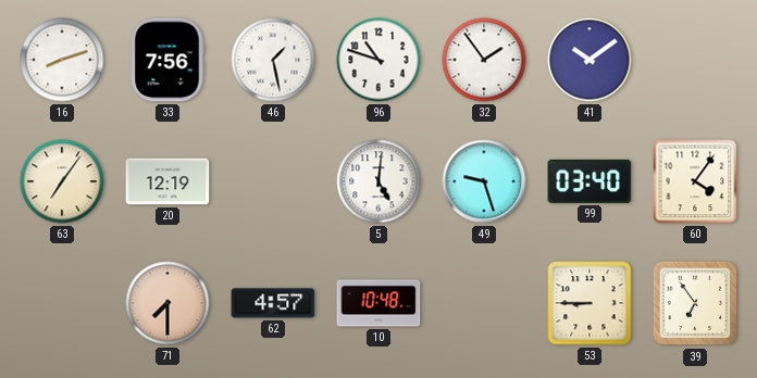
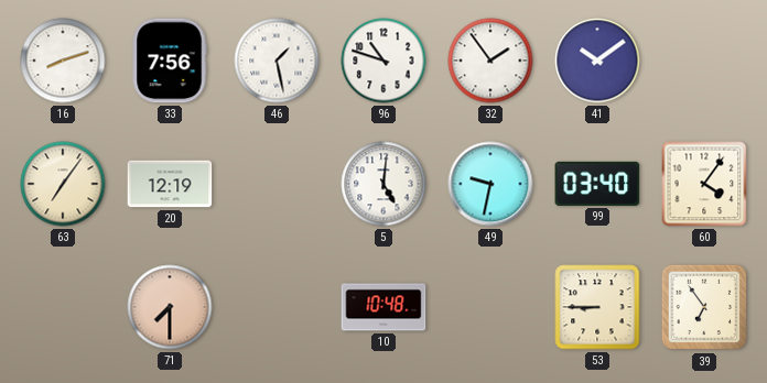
49: 9:27 -> 9:32
62: 4:57 -> none
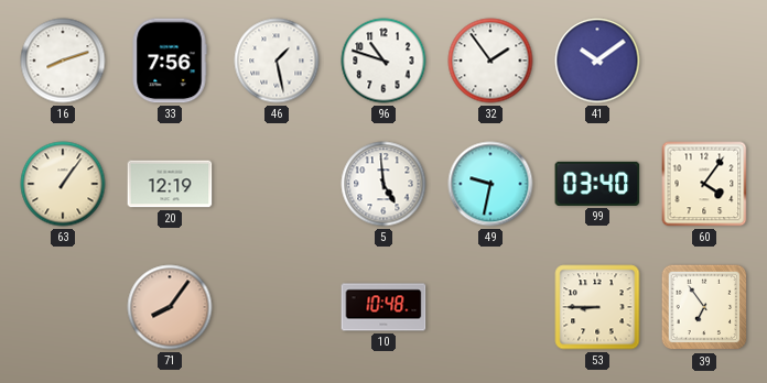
63: 7:06 -> 1:06
5: 5:01 -> 4:59
71: 7:30 -> 8:06
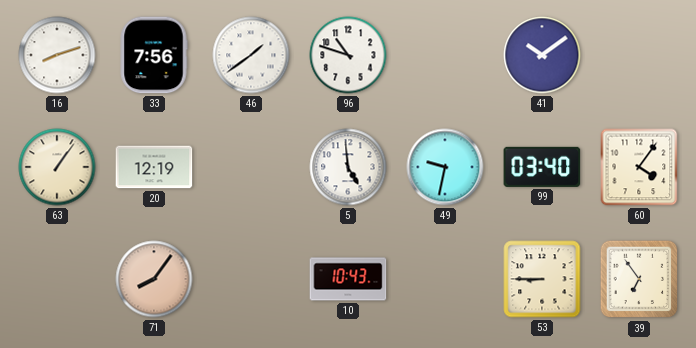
46: 1:28 -> 1:39
32: 1:54 -> none
10: 10:48 -> 10:43
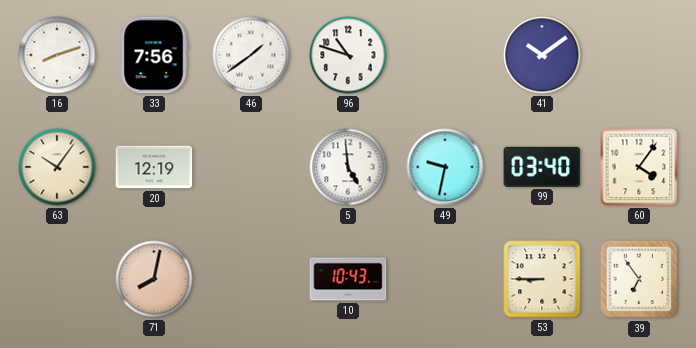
63: 1:06 -> 10:06
71: 8:06 -> 8:02
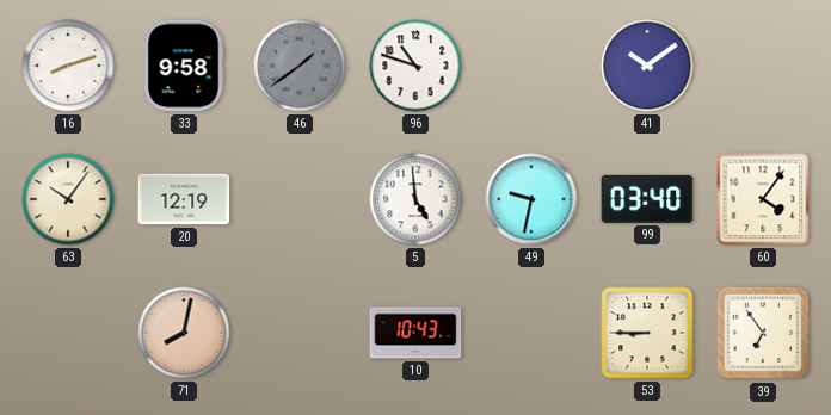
33: 7:56 -> 9:58
46 dial: white -> grey
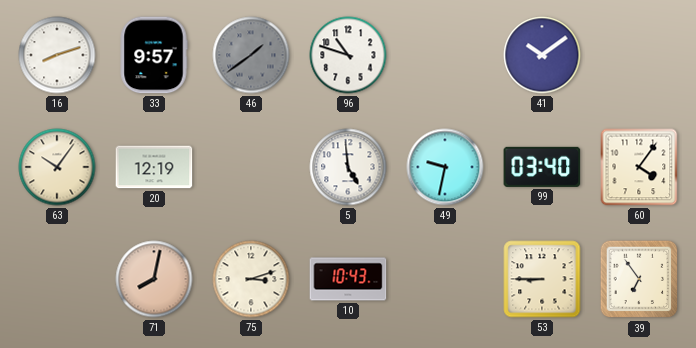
33: 9:58 -> 9:57
75: none -> 3:12
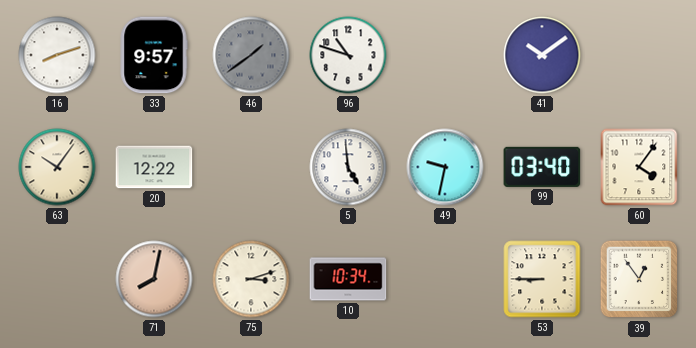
20: 12:19 -> 12:22
10: 10:43 -> 10:34
39: 6:54 -> 12:54
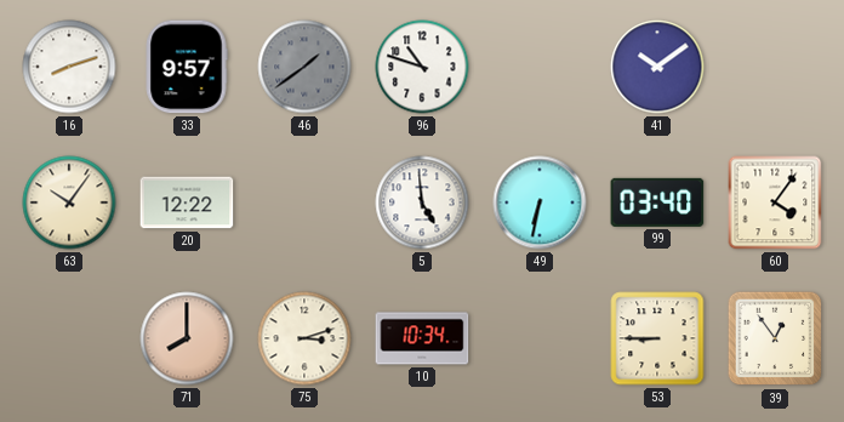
49: 9:32 -> 6:32
71: 8:02 -> 8:00
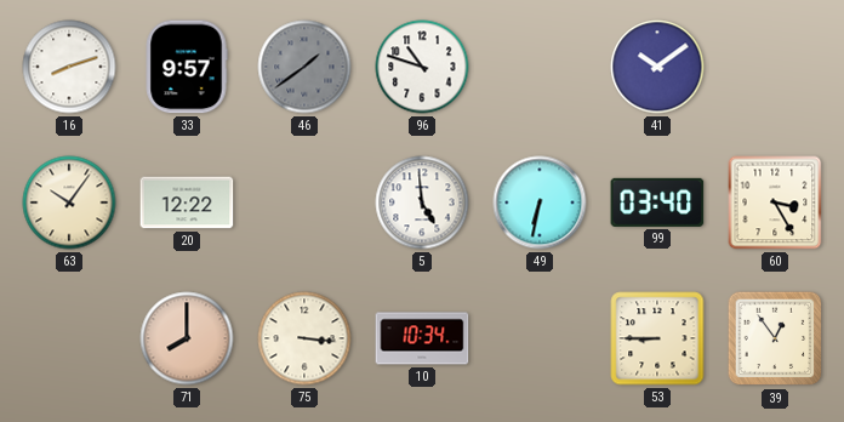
60: 4:06 -> 3:25
75: 3:12 -> 3:16
